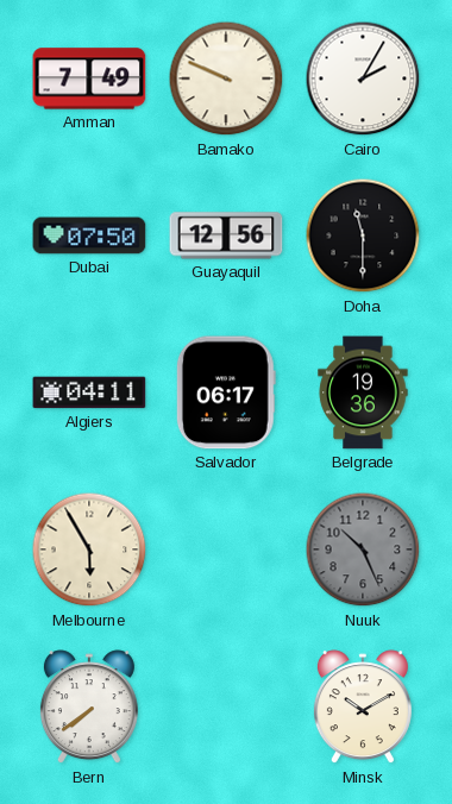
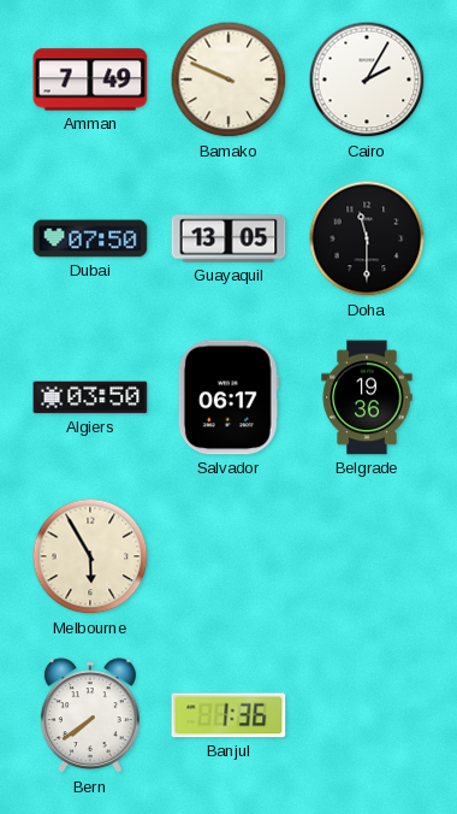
Guayaquil: 12:56 -> 13:05
Algiers: 04:11 -> 03:50
Nuuk: 10:26 -> none
Banjul: none -> 1:36
Minsk: 10:10 -> none
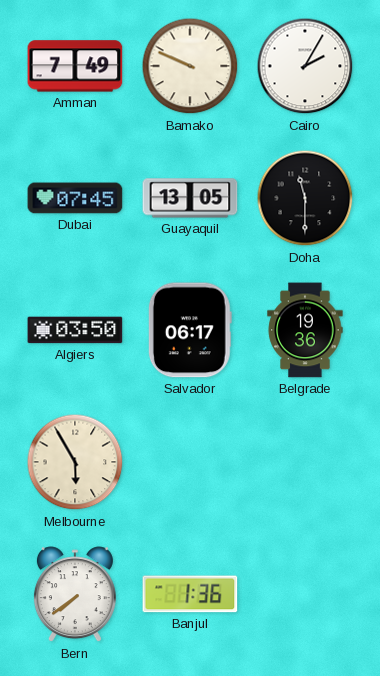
Dubai: 07:50 -> 07:45
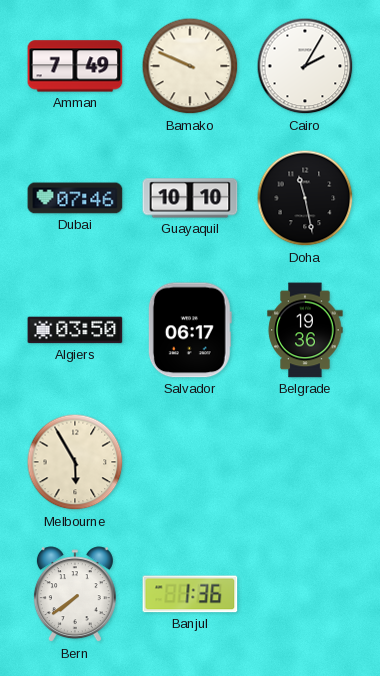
Dubai: 07:45 -> 07:46
Guayaquil: 13:05 -> 10:10
Doha: 11:30 -> 11:28
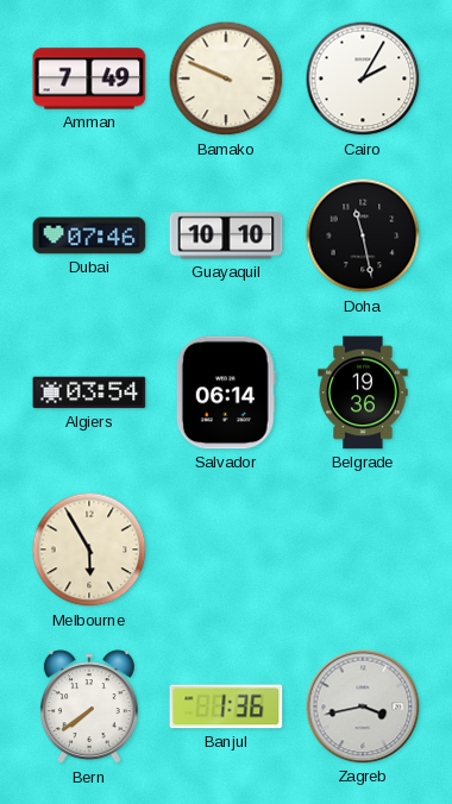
Algiers: 03:50 -> 03:54
Salvador: 06:17 -> 06:14
Zagreb: none -> 3:43
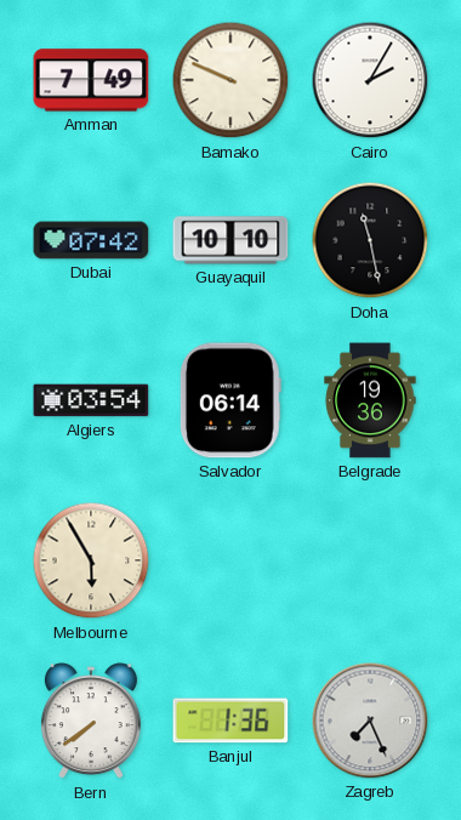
Dubai: 07:46 -> 07:42
Zagreb: 3:43 -> 7:26
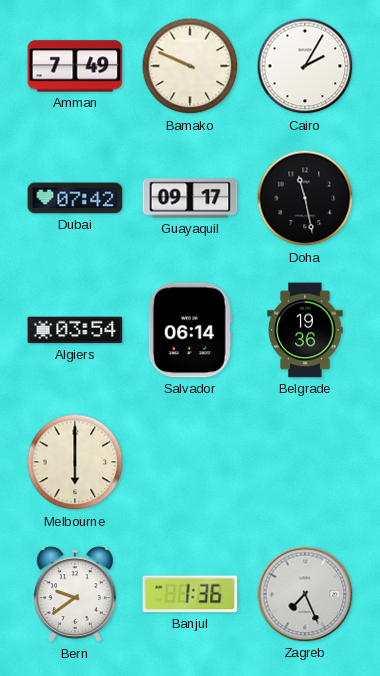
Guayaquil: 10:10 -> 09:17
Melbourne: 5:55 -> 6:00
Bern: 7:39 -> 9:39
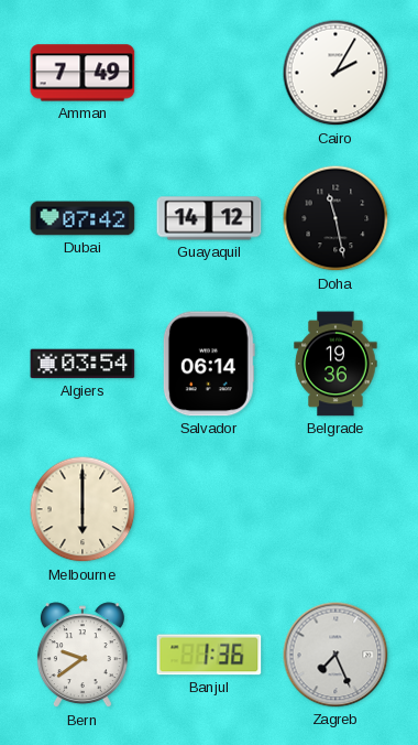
Bamako: 9:49 -> none
Guayaquil: 09:17 -> 14:12
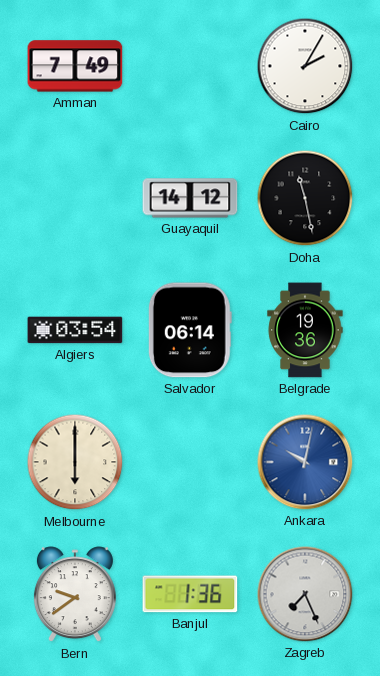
Dubai: 07:42 -> none
Ankara: none -> 10:02
